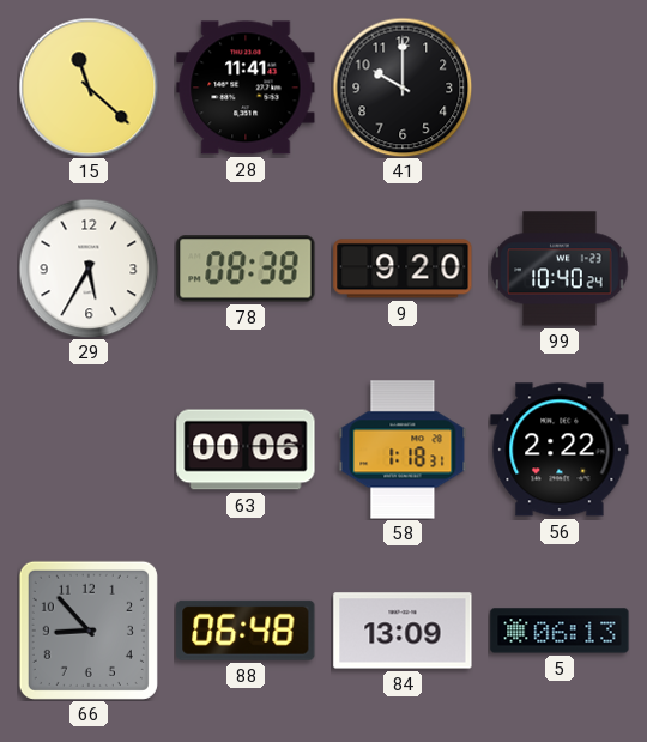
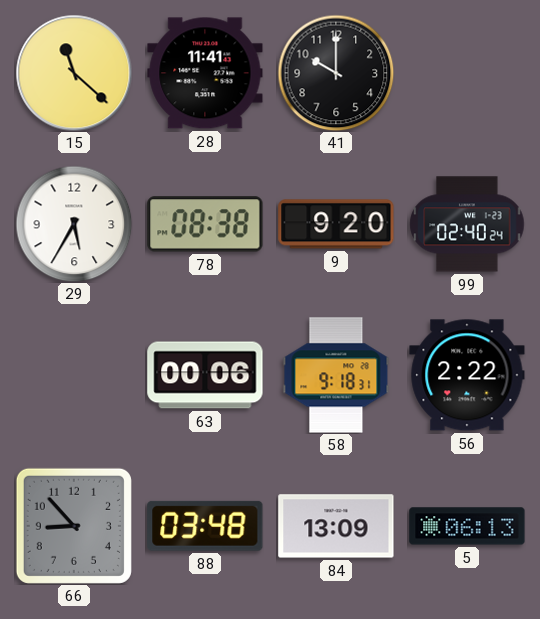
99: 10:40 -> 02:40
58: 1:18 -> 9:18
88: 06:48 -> 03:48
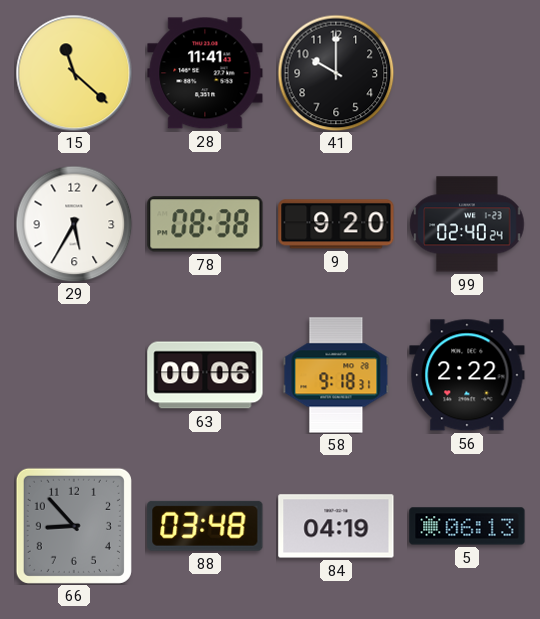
84: 13:09 -> 04:19
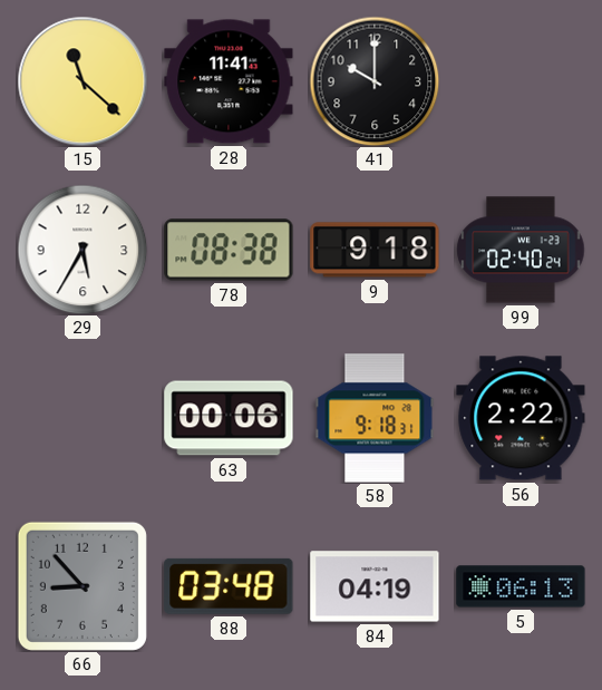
9: 9:20 -> 9:18
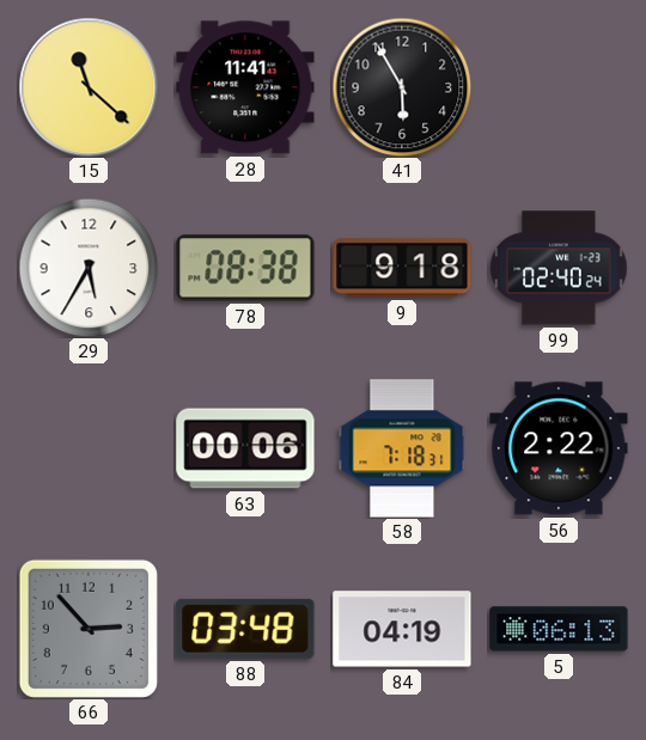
41: 10:00 -> 5:55
58: 9:18 -> 7:18
66: 8:53 -> 2:53
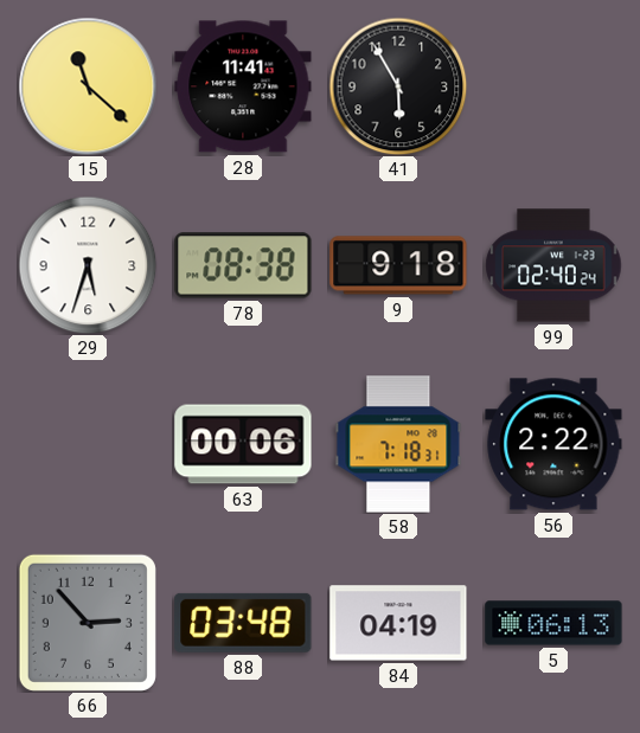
29: 5:35 -> 5:33
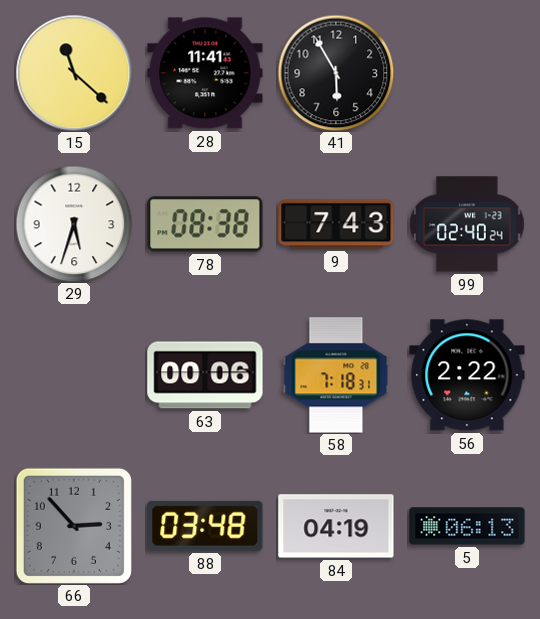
9: 9:18 -> 7:43
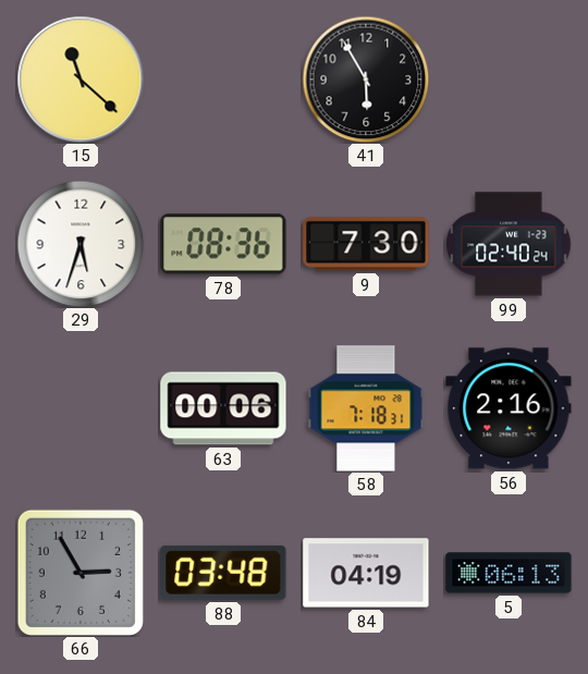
28: 11:41 -> none
78: 08:38 -> 08:36
9: 7:43 -> 7:30
56: 2:22 -> 2:16
66: 2:53 -> 2:55
